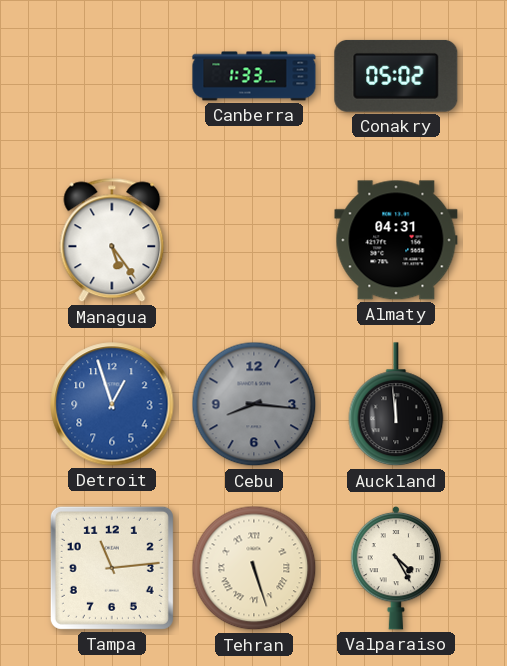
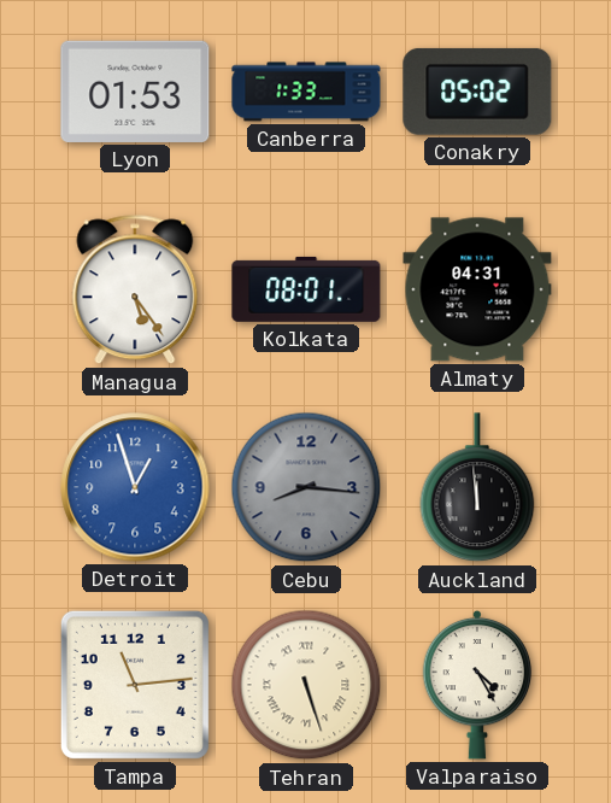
Lyon: none -> 01:53
Kolkata: none -> 08:01
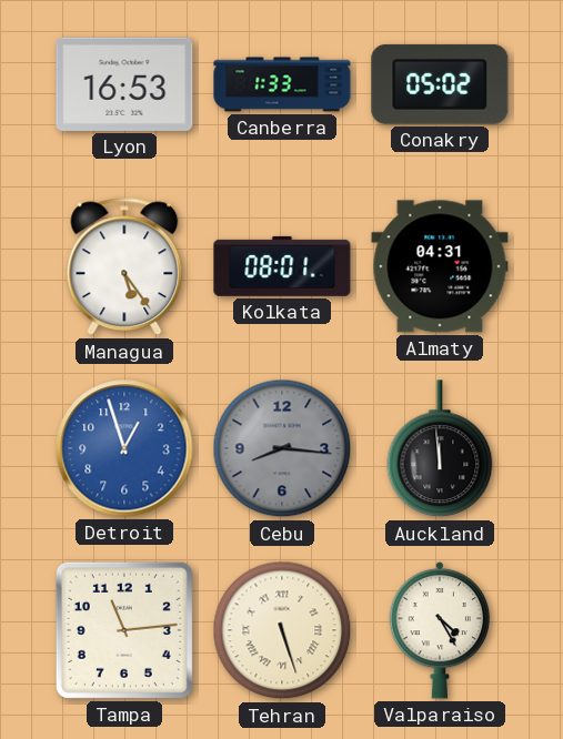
Lyon: 01:53 -> 16:53
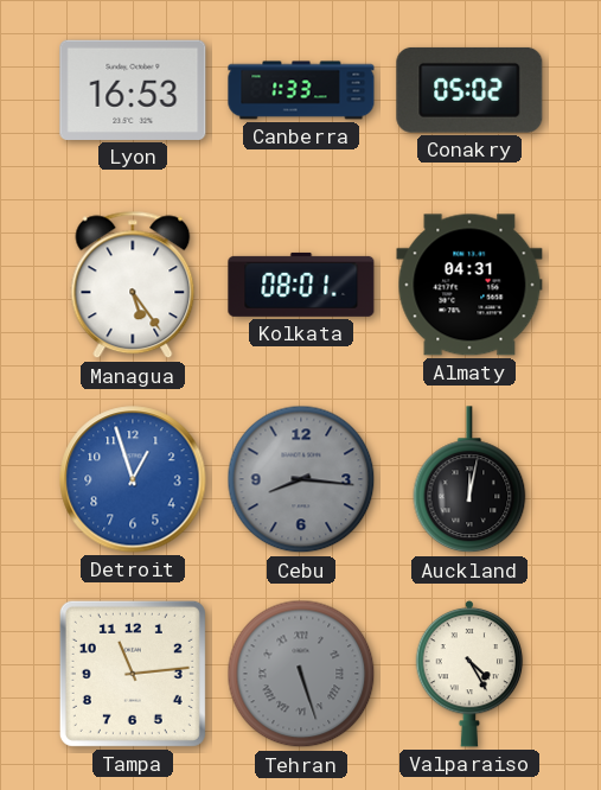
Auckland: 11:59 -> 12:02
Tehran dial: cream -> grey
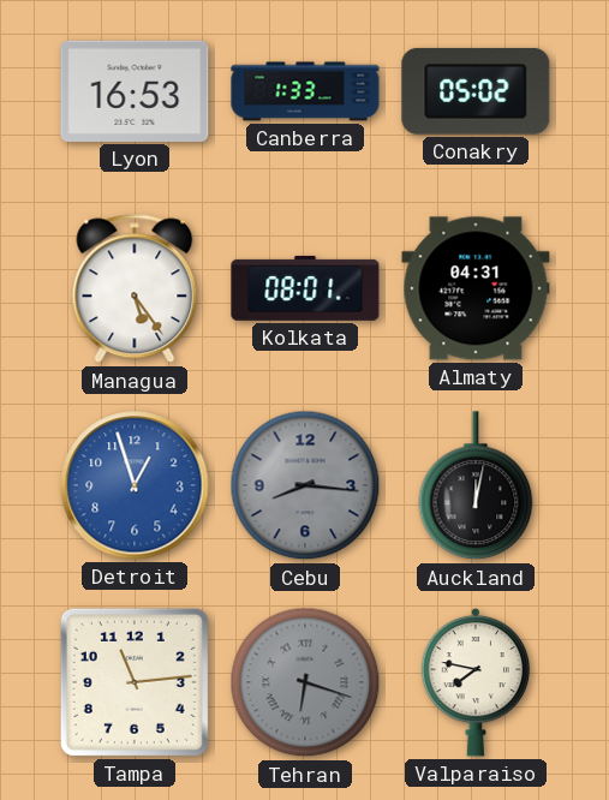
Tehran: 5:27 -> 6:18
Valparaiso: 4:25 -> 7:47
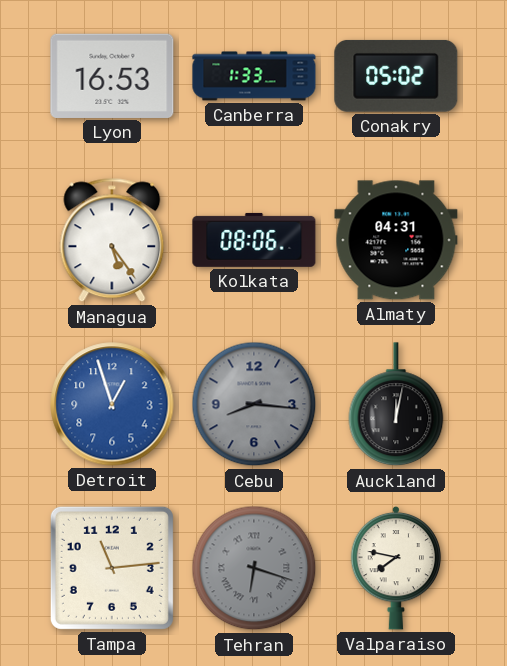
Kolkata: 08:01 -> 08:06
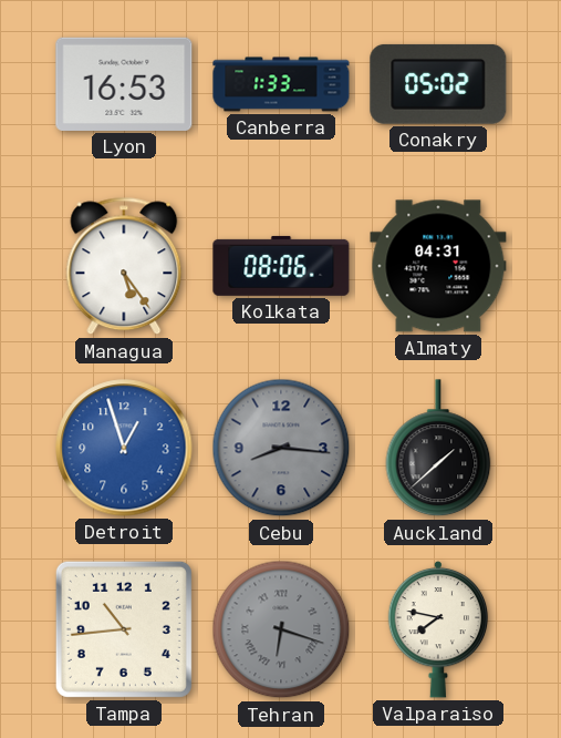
Auckland: 12:02 -> 1:38
Tampa: 11:14 -> 10:44
